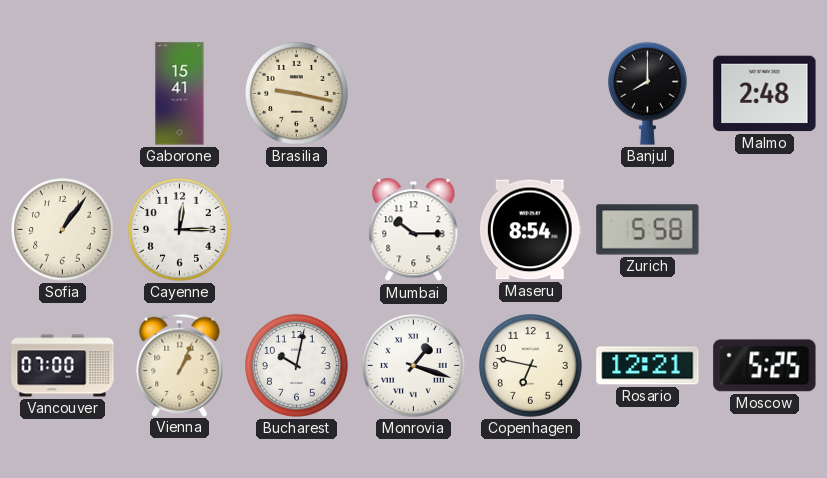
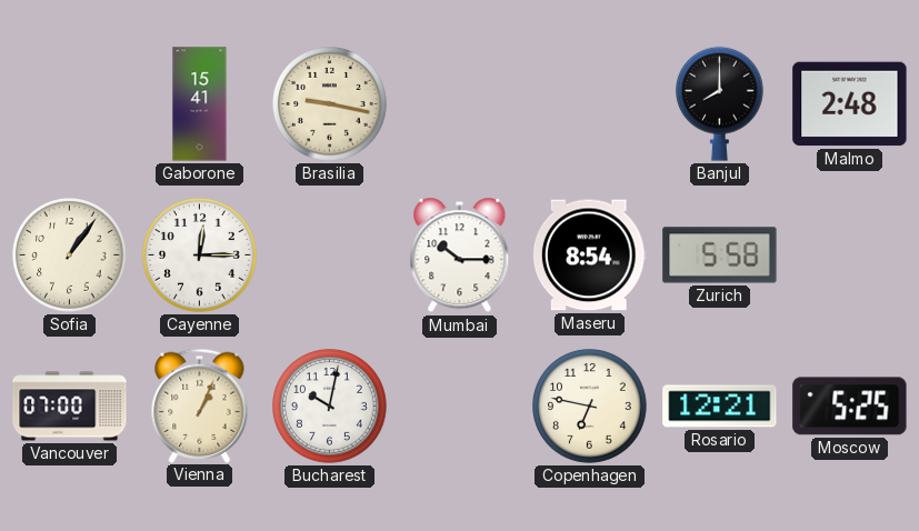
Monrovia: 1:18 -> none
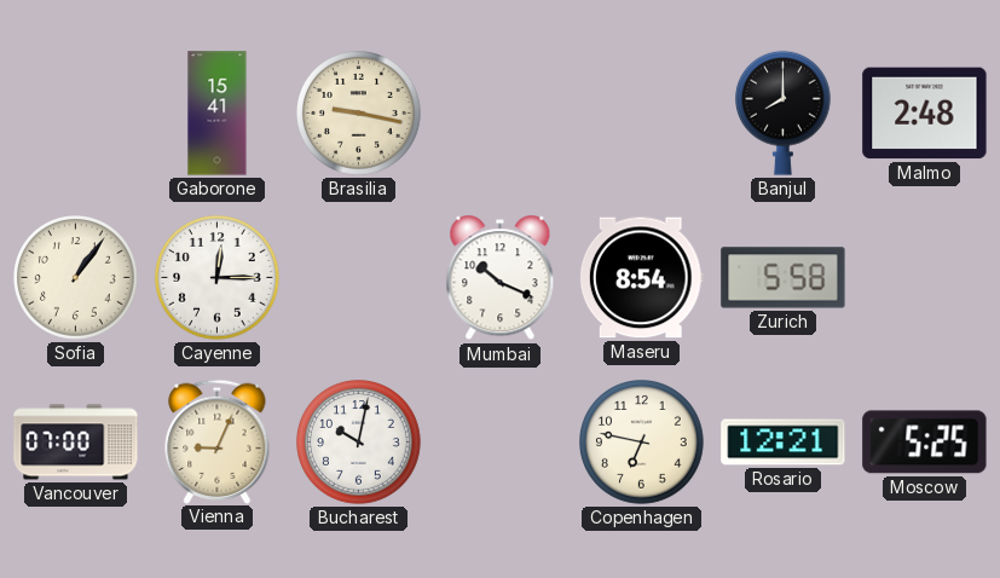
Mumbai: 10:15 -> 10:19
Vienna: 1:04 -> 9:04
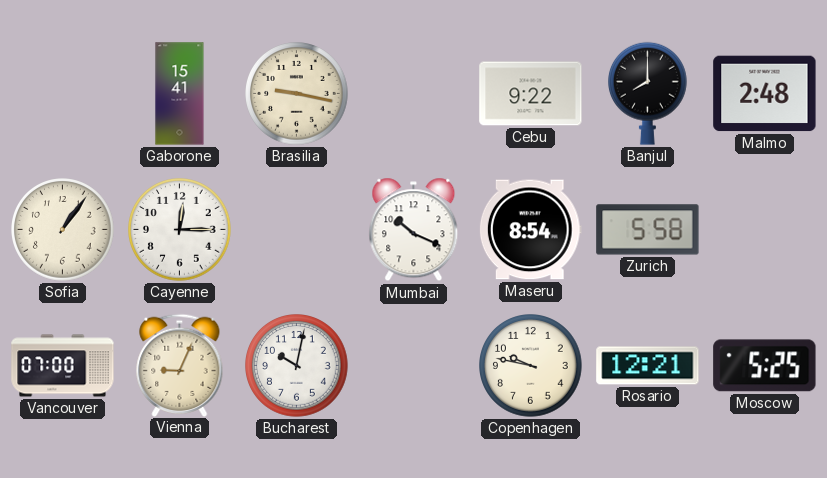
Cebu: none -> 9:22
Copenhagen: 6:47 -> 9:47
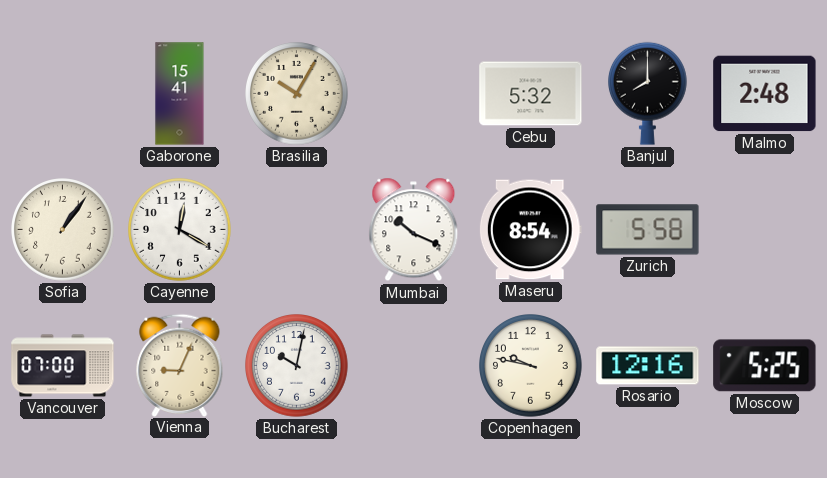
Brasilia: 9:17 -> 10:05
Cebu: 9:22 -> 5:32
Cayenne: 12:15 -> 12:20
Rosario: 12:21 -> 12:16
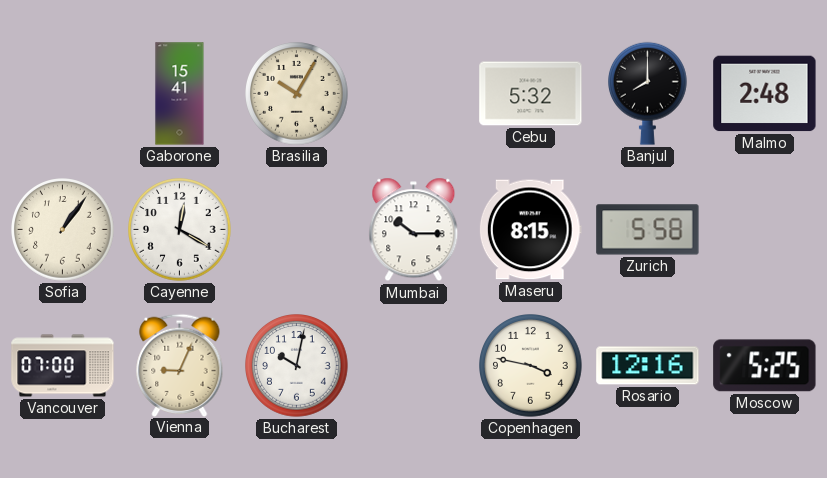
Mumbai: 10:19 -> 10:15
Maseru: 8:54 -> 8:15
Copenhagen: 9:47 -> 3:47
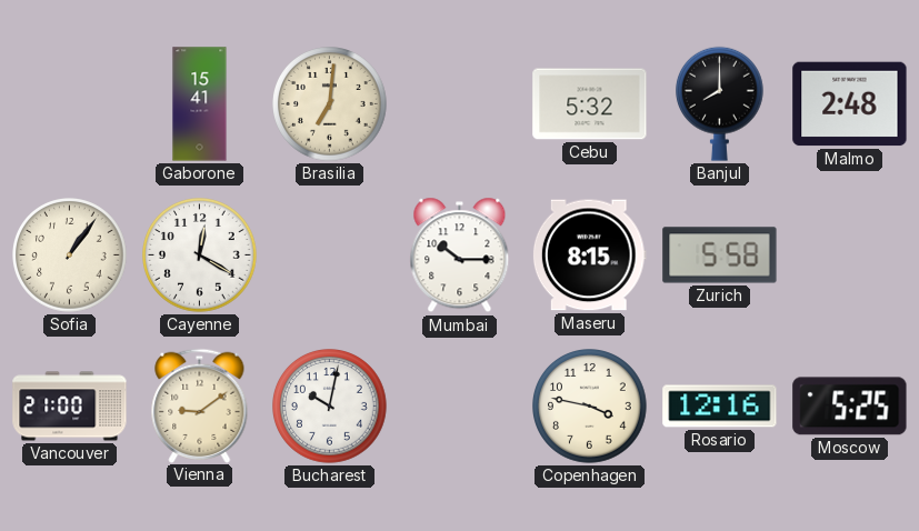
Brasilia: 10:05 -> 7:01
Vancouver: 07:00 -> 21:00
Vienna: 9:04 -> 9:09
